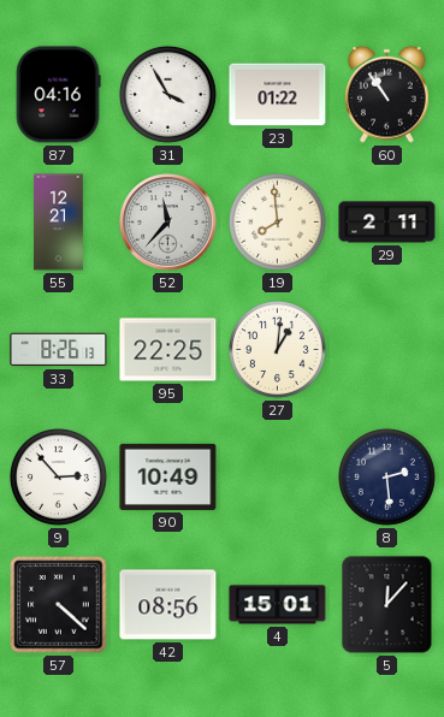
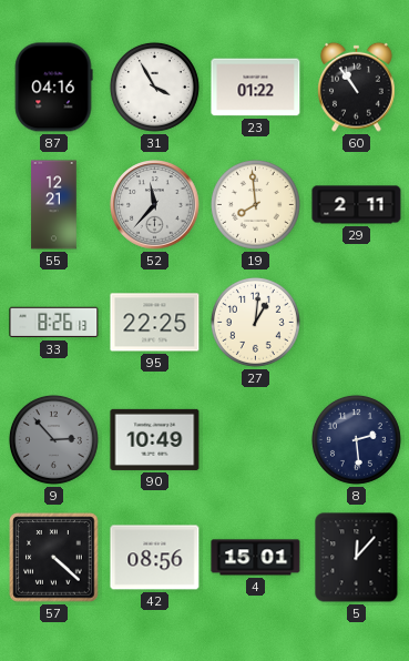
9 dial: white -> grey
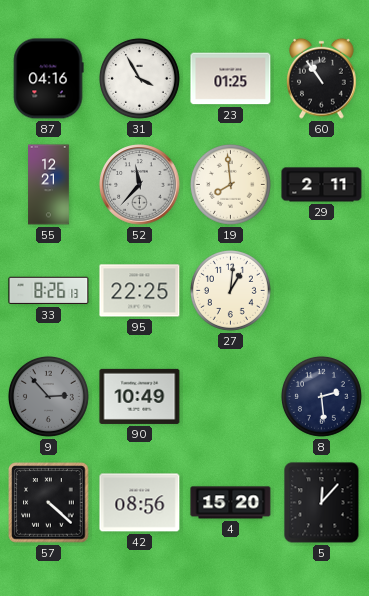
23: 01:22 -> 01:25
4: 15:01 -> 15:20
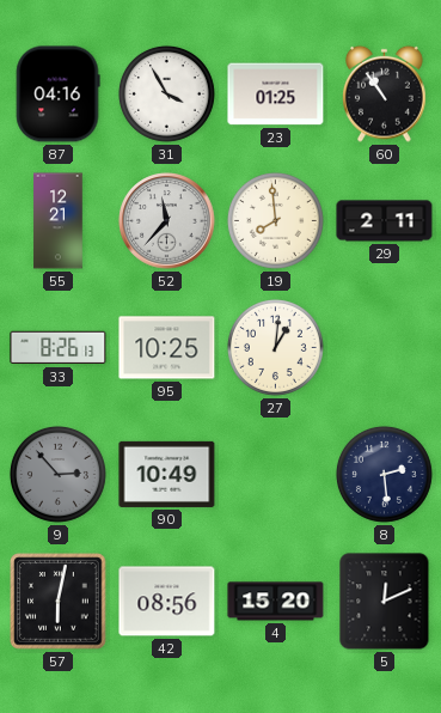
95: 22:25 -> 10:25
57: 4:22 -> 6:02
5: 12:07 -> 12:11
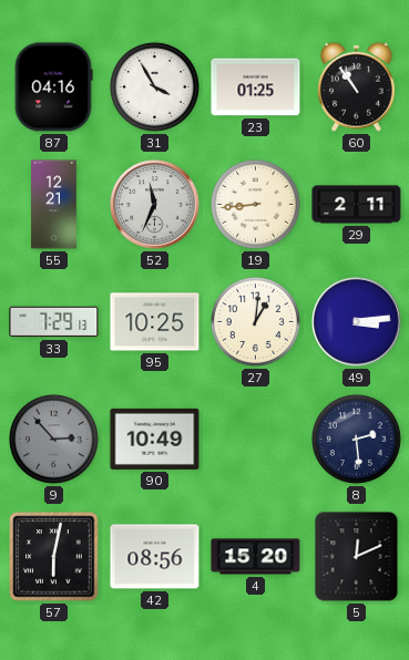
52: 11:37 -> 11:34
19: 7:59 -> 8:44
33: 8:26 -> 7:29
49: none -> 3:14
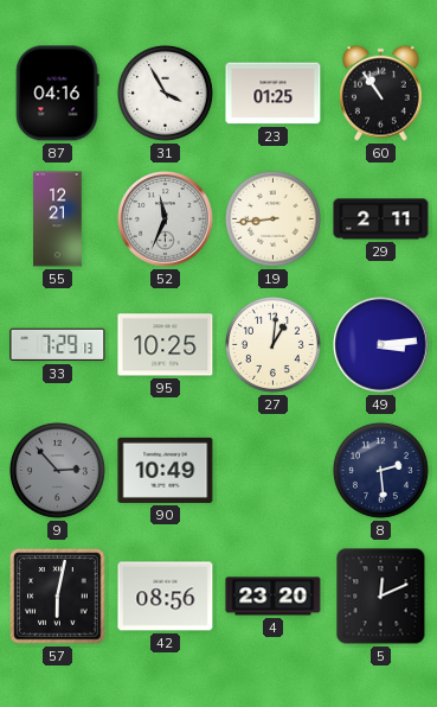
4: 15:20 -> 23:20
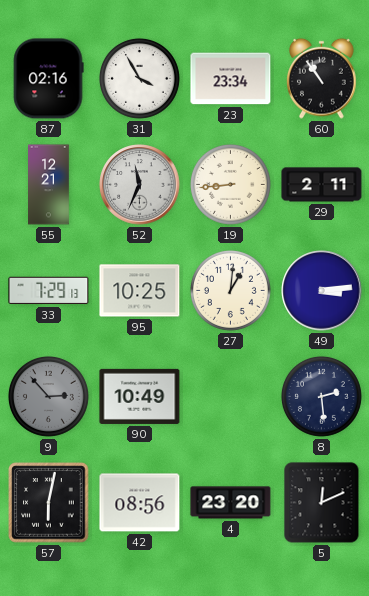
87: 04:16 -> 02:16
23: 01:25 -> 23:34
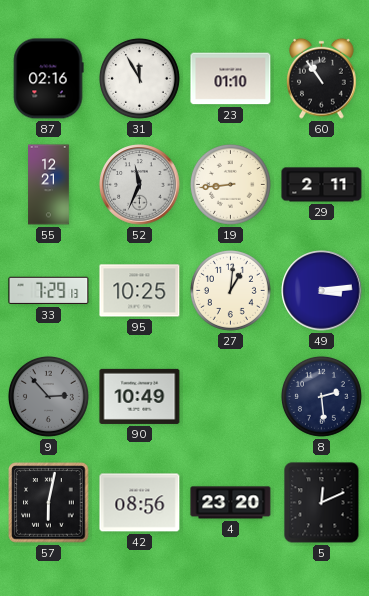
31: 3:55 -> 11:55
23: 23:34 -> 01:10
